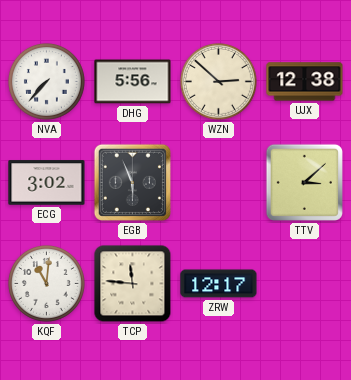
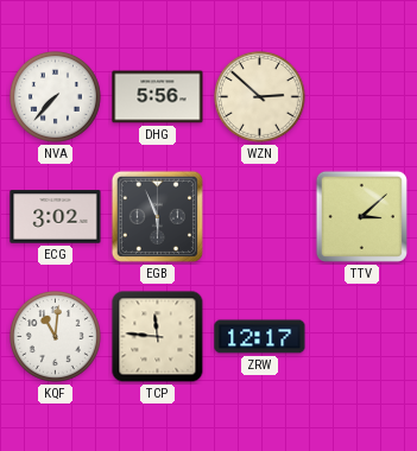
UJX: 12:38 -> none
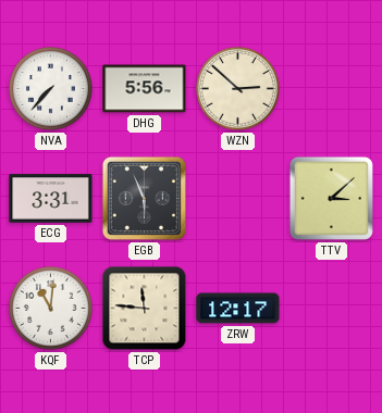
ECG: 3:02 -> 3:31
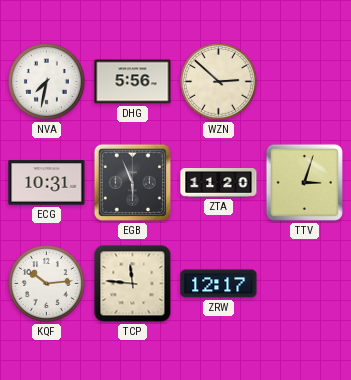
NVA: 7:37 -> 7:32
ECG: 3:31 -> 10:31
ZTA: none -> 11:20
TTV: 3:08 -> 3:03
KQF: 11:01 -> 10:14
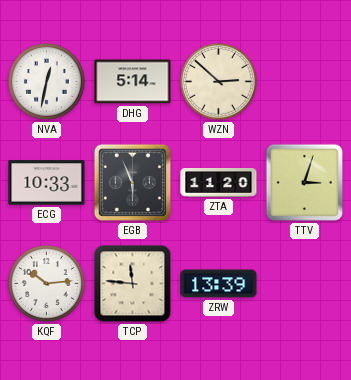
NVA: 7:32 -> 12:32
DHG: 5:56 -> 5:14
ECG: 10:31 -> 10:33
ZRW: 12:17 -> 13:39
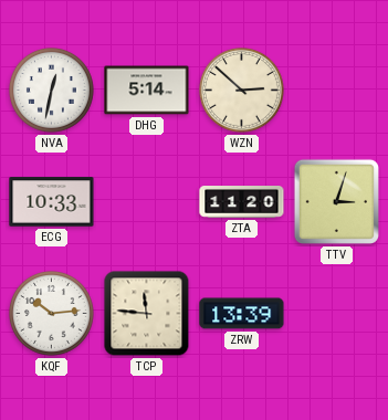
EGB: 5:56 -> none
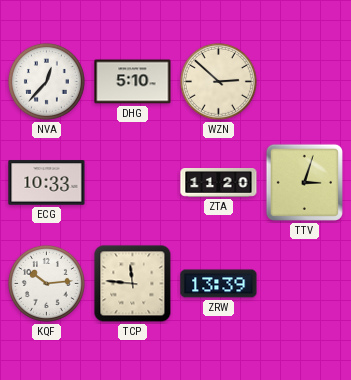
NVA: 12:32 -> 12:37
DHG: 5:14 -> 5:10
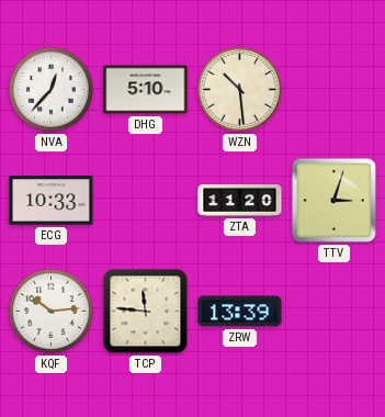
WZN: 2:52 -> 10:29
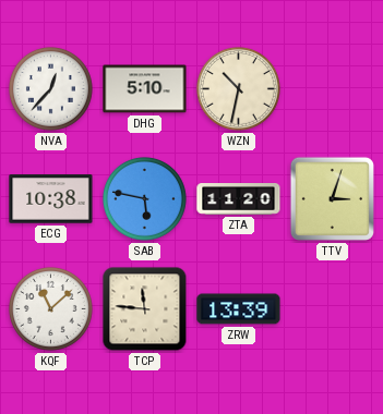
WZN: 10:29 -> 10:32
ECG: 10:33 -> 10:38
SAB: none -> 5:47
KQF: 10:14 -> 11:08
